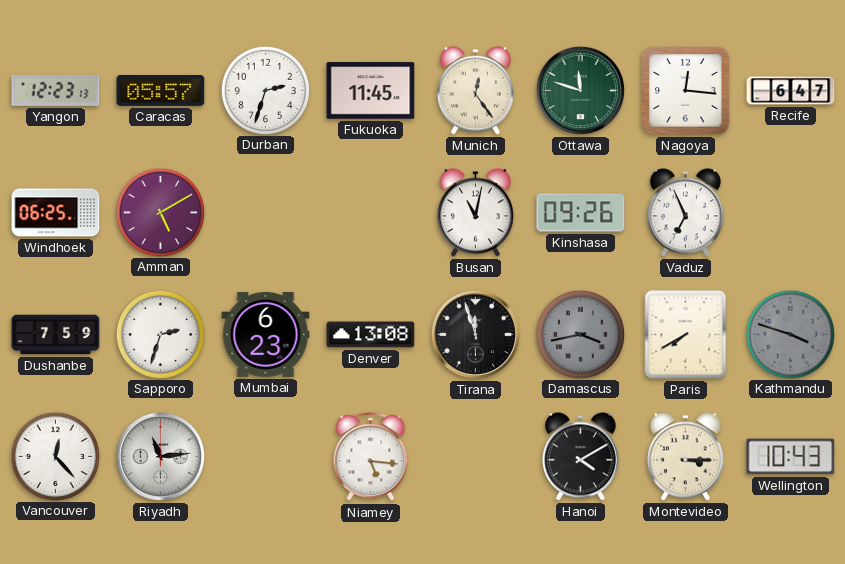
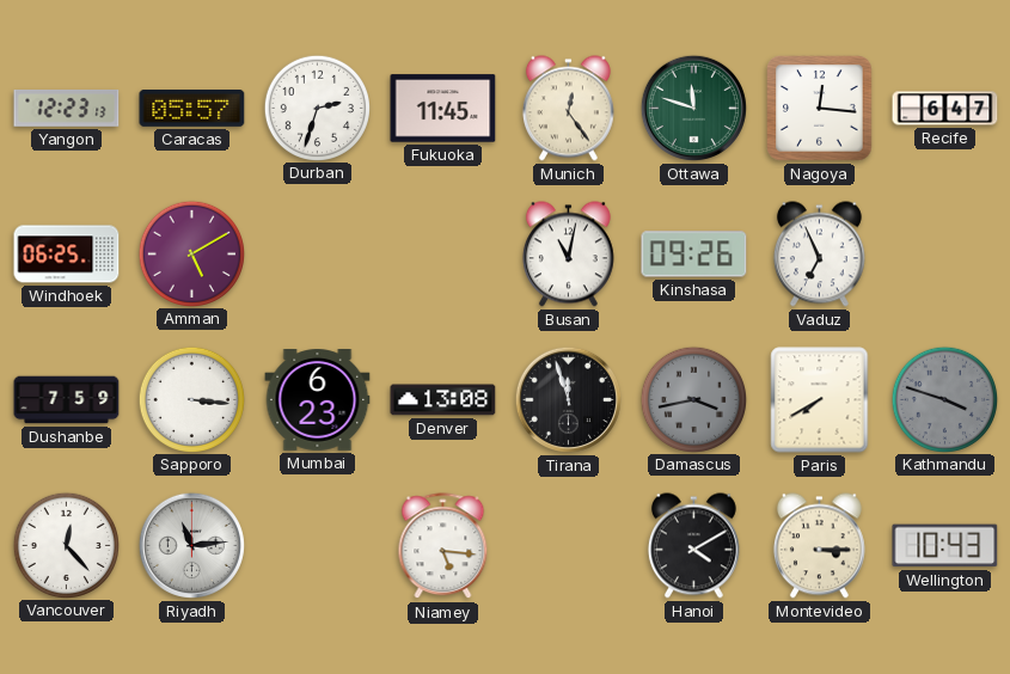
Sapporo: 2:33 -> 3:16
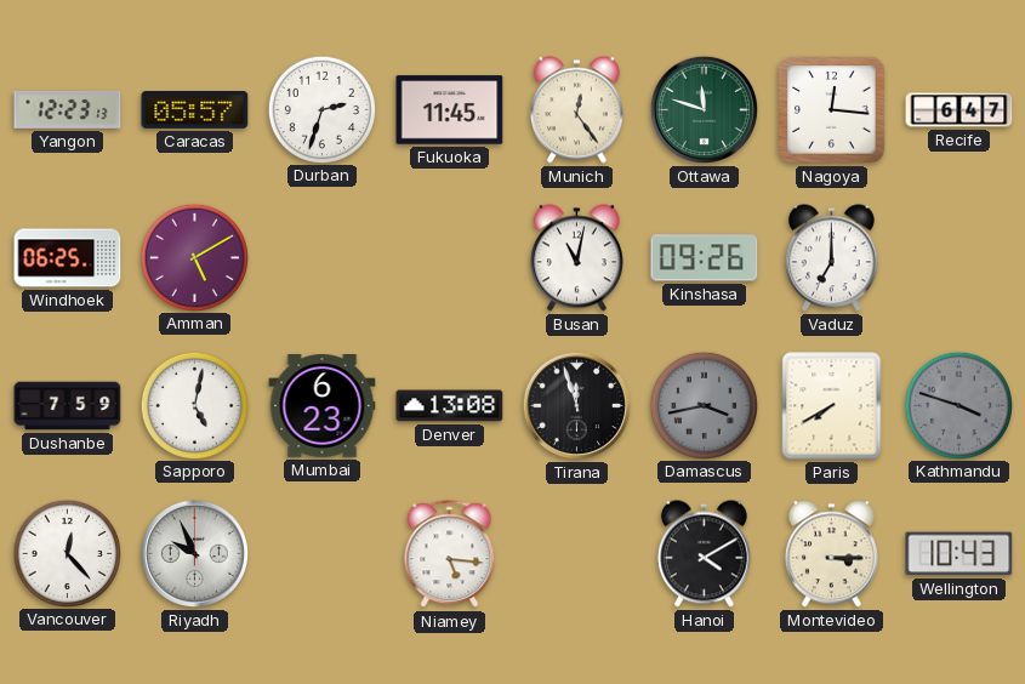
Vaduz: 6:56 -> 7:00
Sapporo: 3:16 -> 5:02
Riyadh: 11:14 -> 9:56
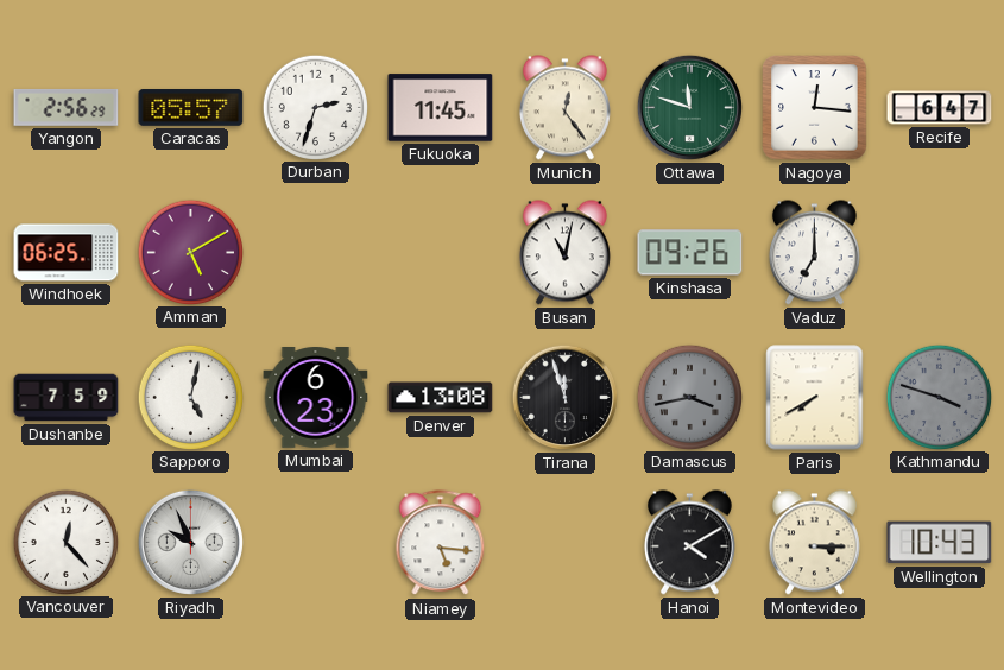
Yangon: 12:23 -> 2:56
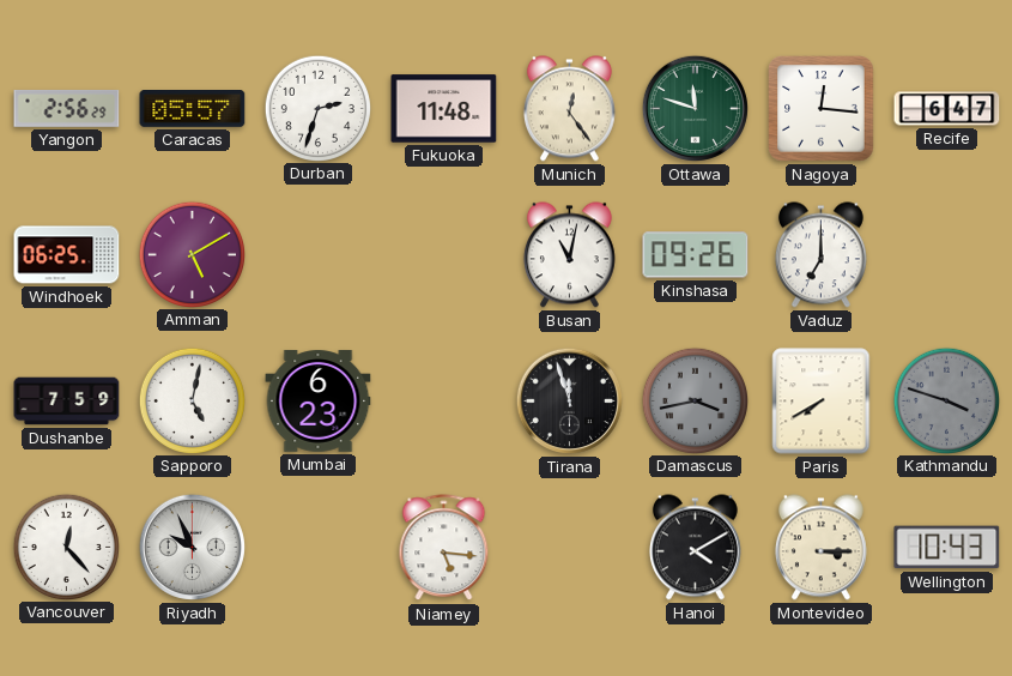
Fukuoka: 11:45 -> 11:48
Denver: 13:08 -> none
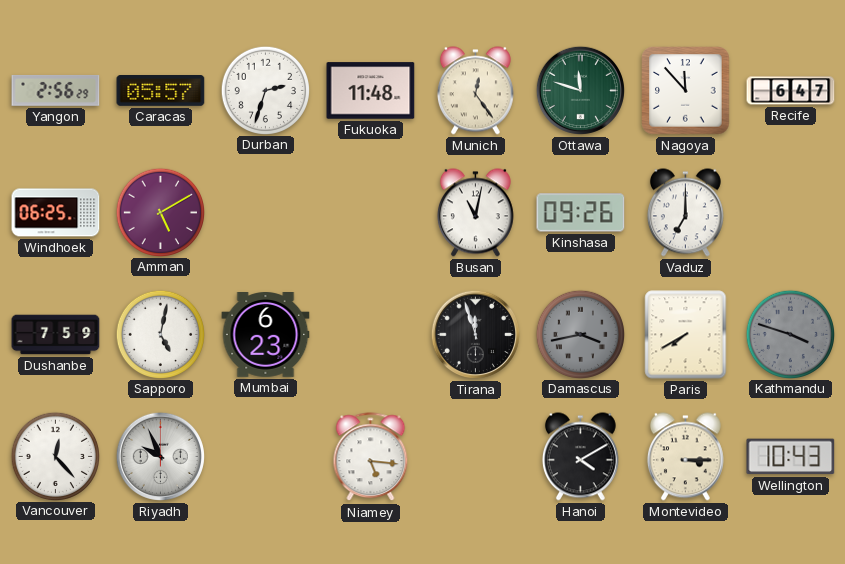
Nagoya: 12:16 -> 11:53
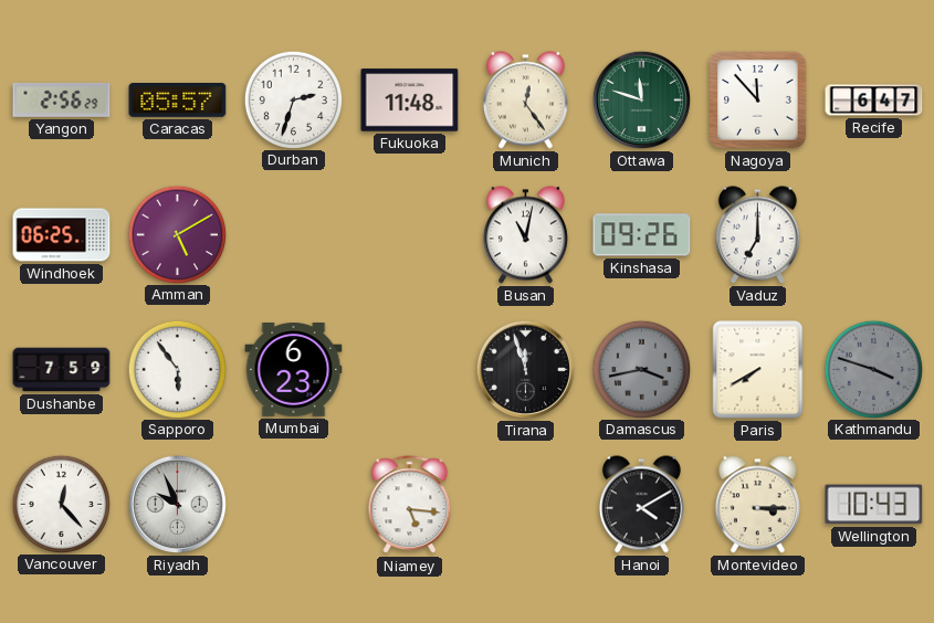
Sapporo: 5:02 -> 5:54
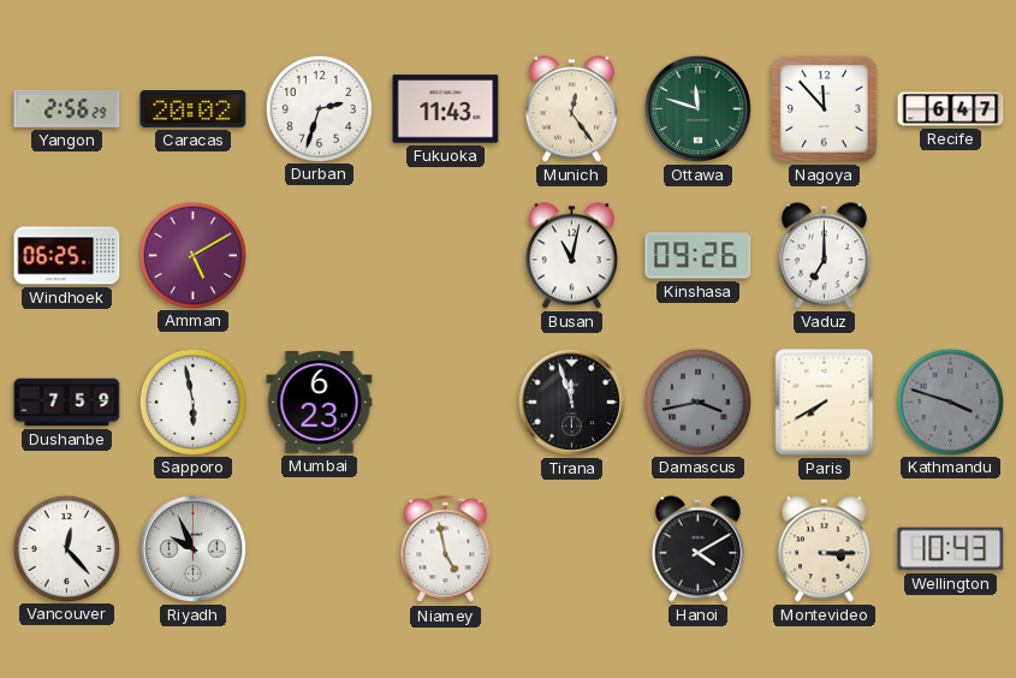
Caracas: 05:57 -> 20:02
Fukuoka: 11:48 -> 11:43
Sapporo: 5:54 -> 5:58
Niamey: 5:16 -> 4:58
